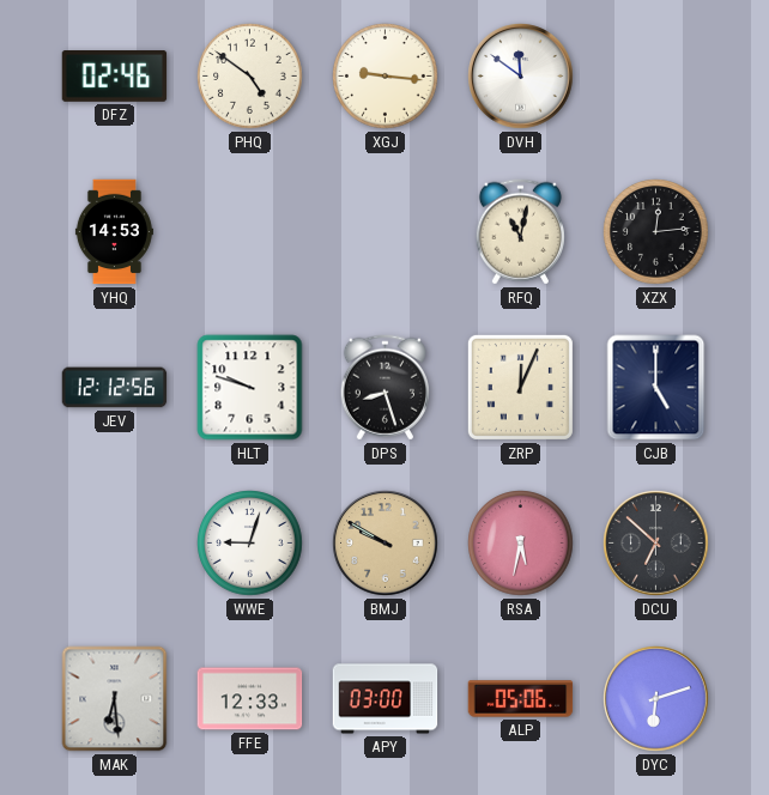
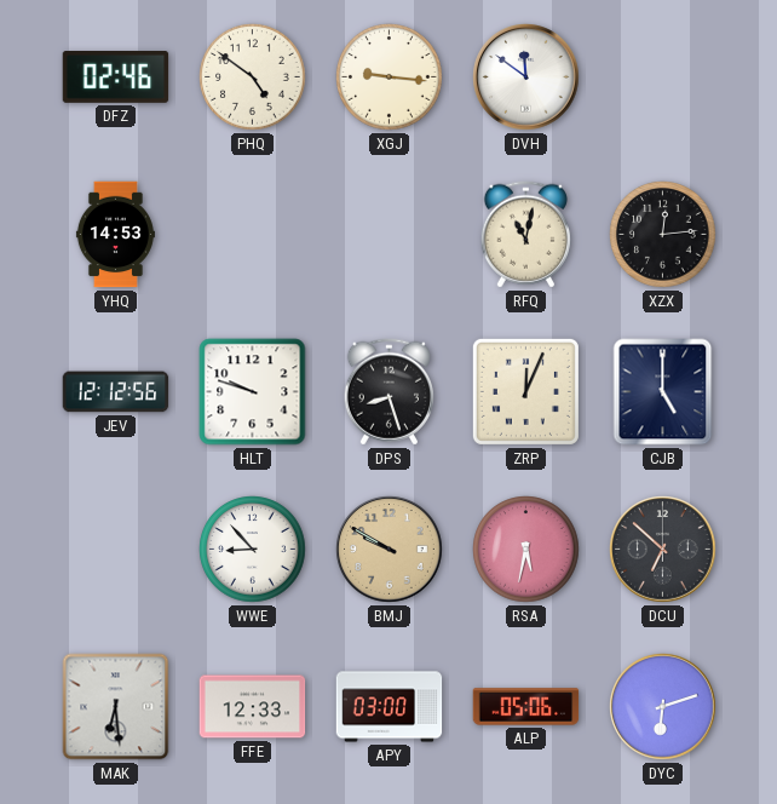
WWE: 9:03 -> 8:53
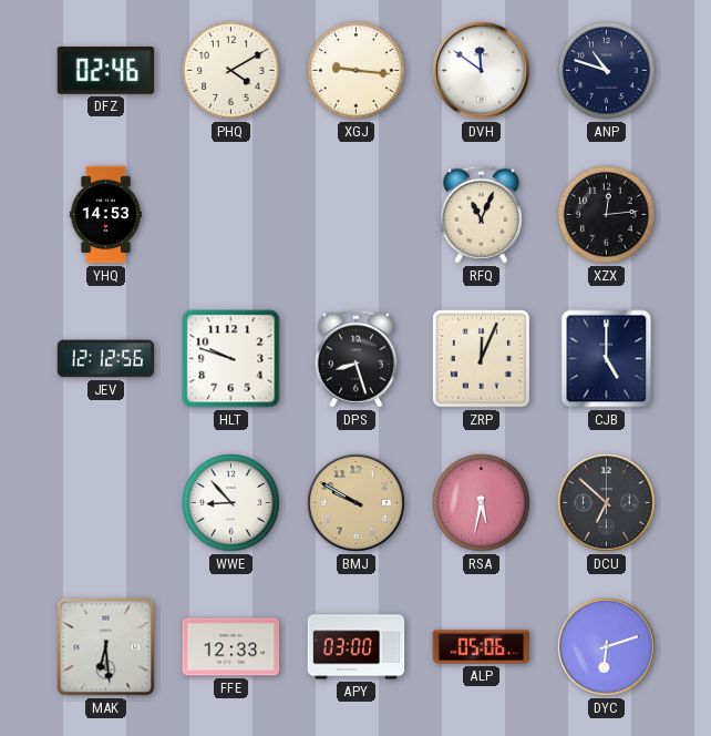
PHQ: 4:51 -> 4:10
ANP: none -> 10:48
RFQ: 11:02 -> 11:04
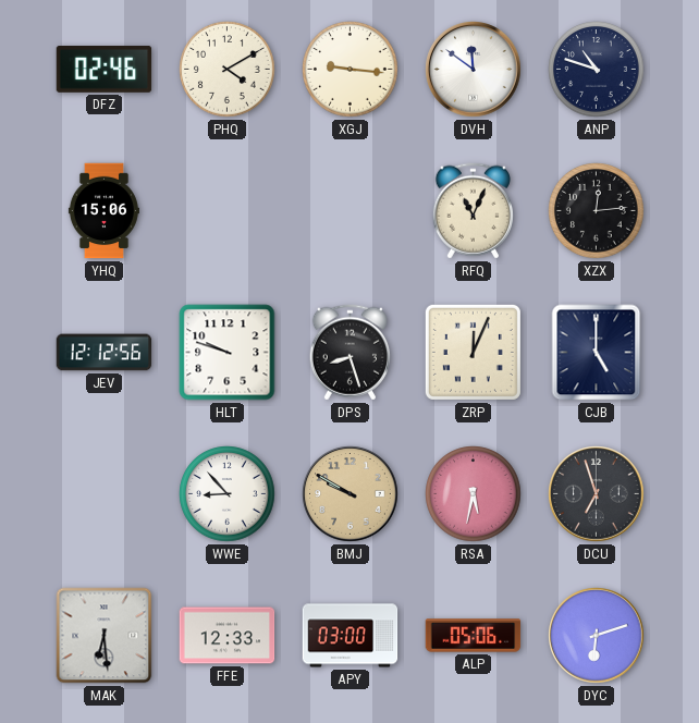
YHQ: 14:53 -> 15:06
DCU: 6:52 -> 6:57
